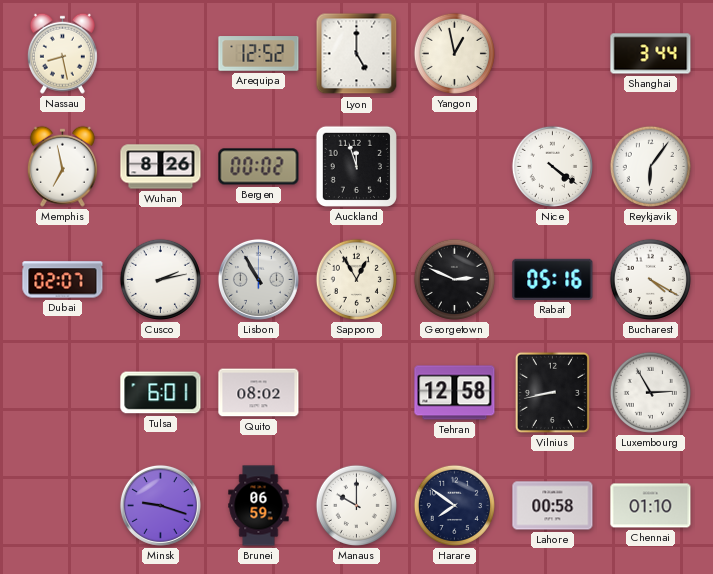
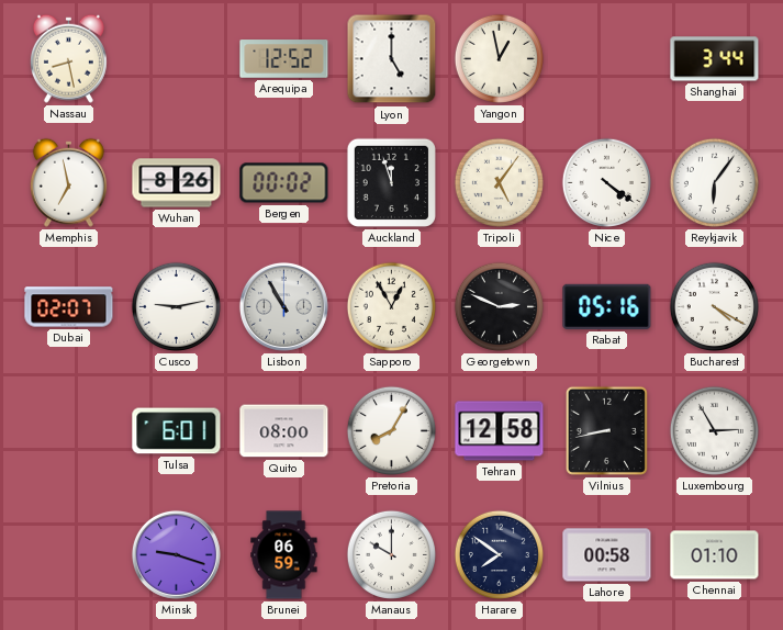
Tripoli: none -> 5:06
Cusco: 2:13 -> 9:13
Quito: 08:02 -> 08:00
Pretoria: none -> 8:05
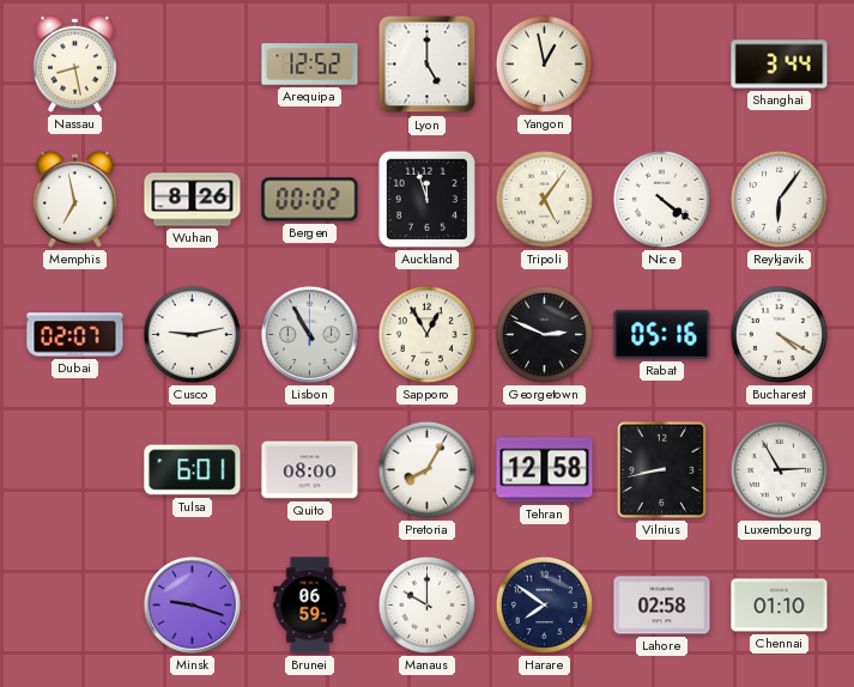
Lahore: 00:58 -> 02:58
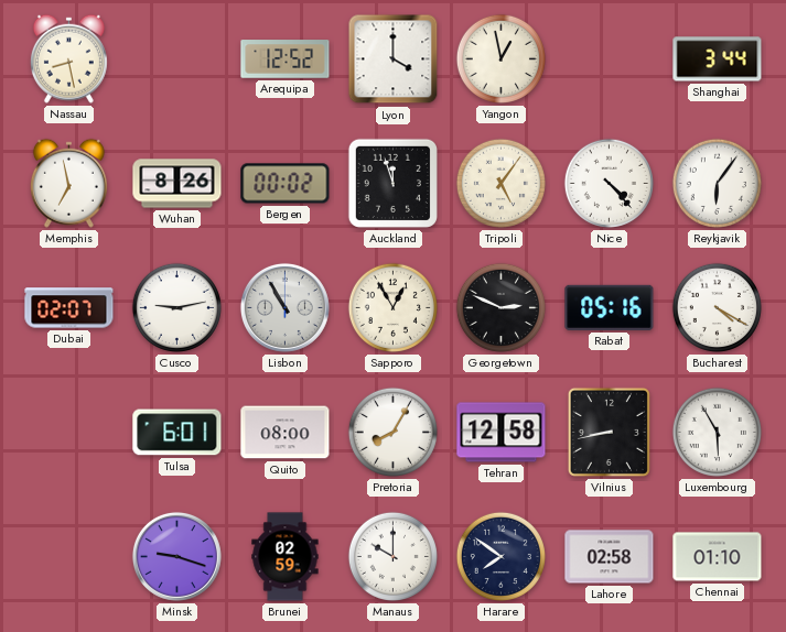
Lyon: 5:00 -> 4:00
Nice: 4:21 -> 4:23
Luxembourg: 2:55 -> 5:55
Brunei: 06:59 -> 02:59
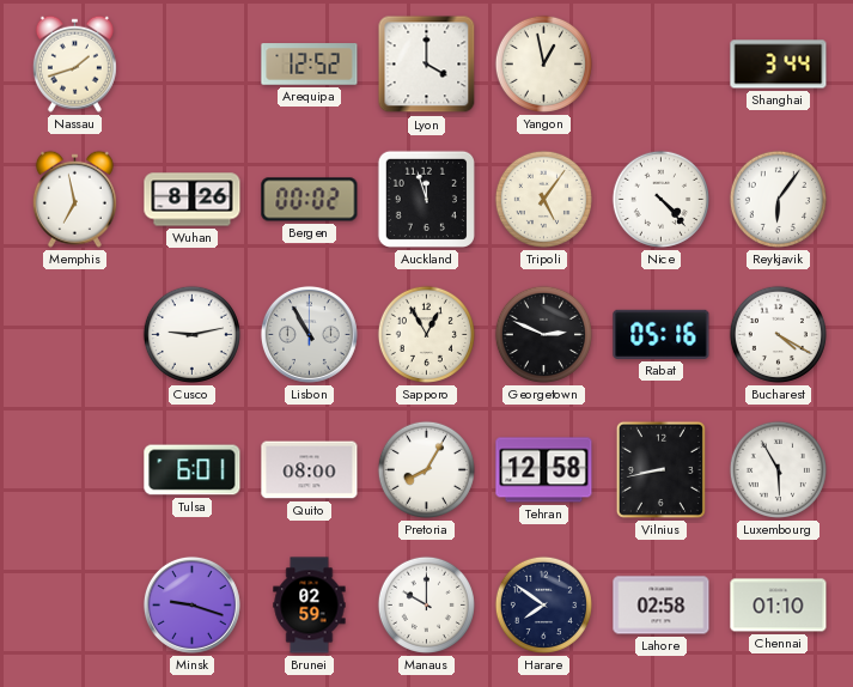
Nassau: 8:28 -> 1:42
Dubai: 02:07 -> none
